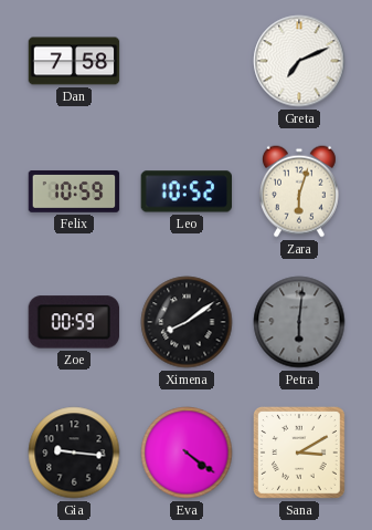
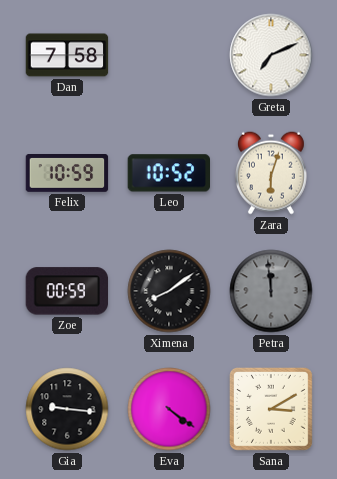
Petra: 6:01 -> 11:59
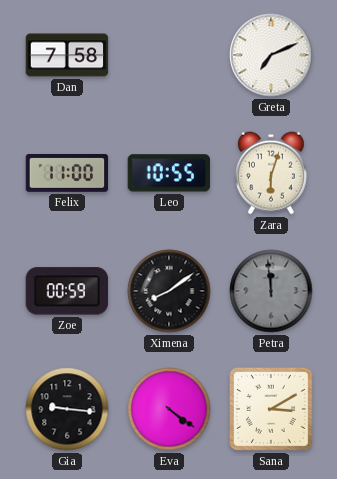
Felix: 10:59 -> 11:00
Leo: 10:52 -> 10:55
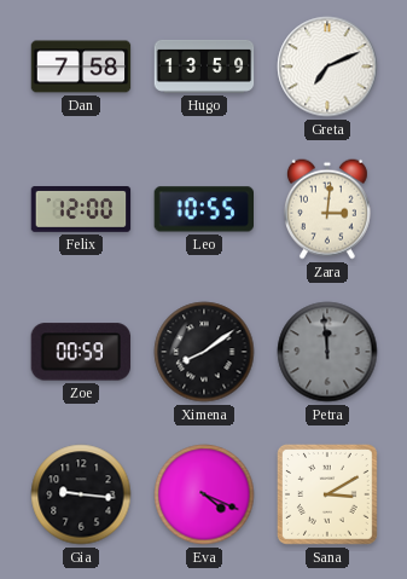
Hugo: none -> 13:59
Felix: 11:00 -> 12:00
Zara: 6:03 -> 3:01
Eva: 4:21 -> 4:19
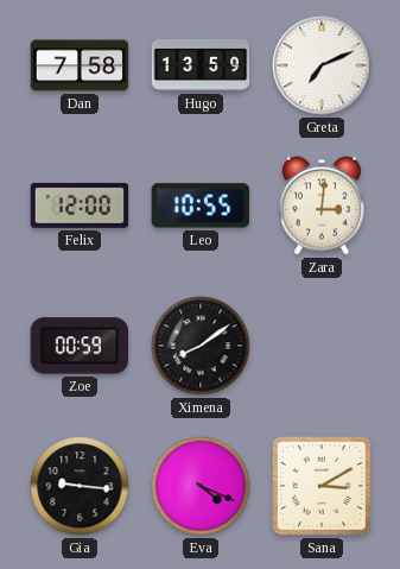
Petra: 11:59 -> none
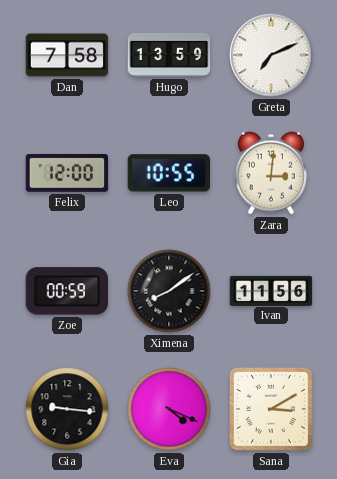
Ivan: none -> 11:56
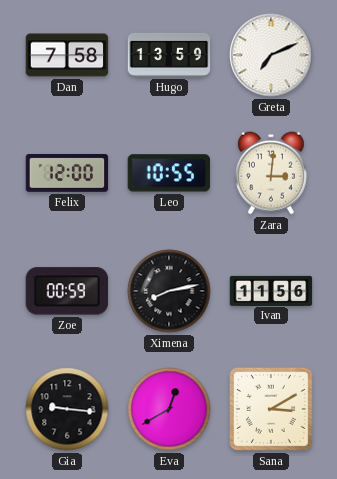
Ximena: 8:09 -> 8:13
Eva: 4:19 -> 12:40
